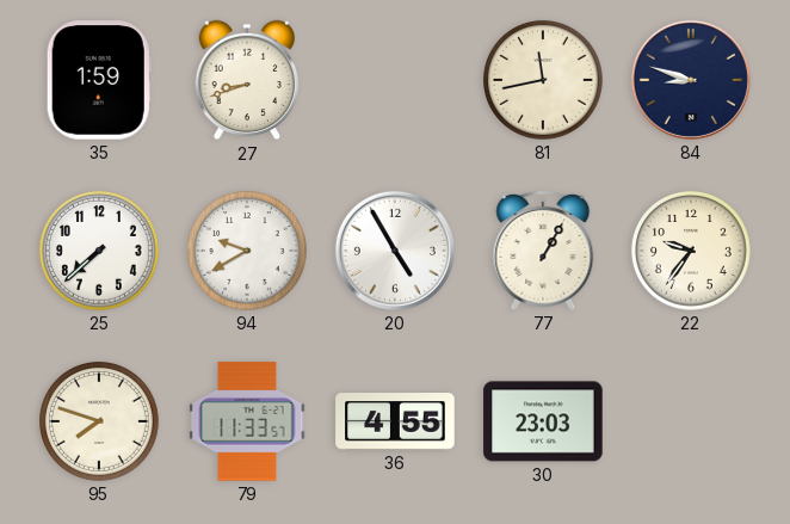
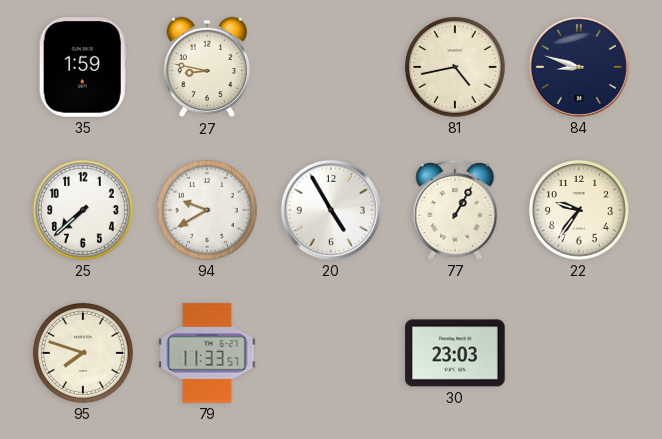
27: 8:42 -> 8:47
81: 11:43 -> 4:43
36: 4:55 -> none
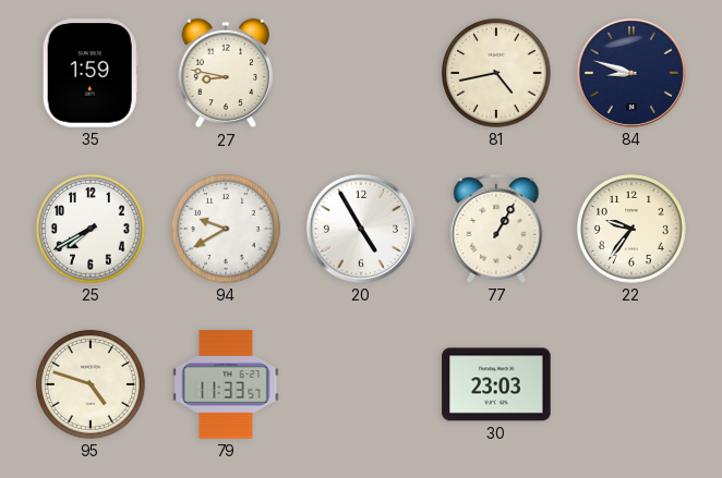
25: 7:38 -> 7:40
95: 7:48 -> 4:48
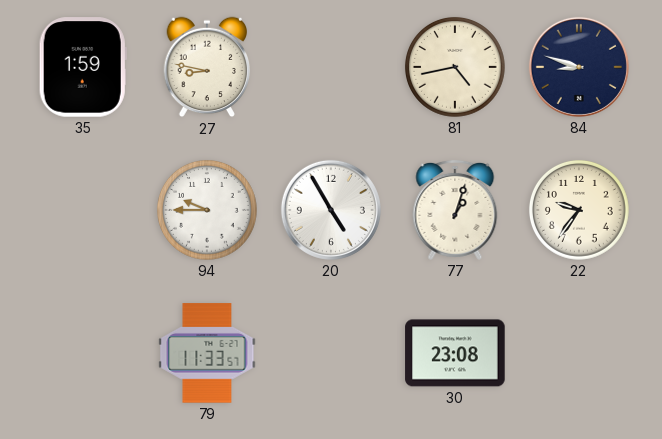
25: 7:40 -> none
94: 9:40 -> 9:45
77: 1:05 -> 1:03
95: 4:48 -> none
30: 23:03 -> 23:08
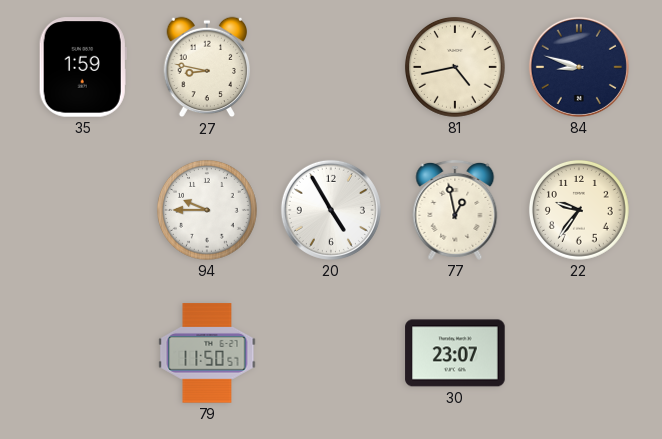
77: 1:03 -> 12:58
79: 11:33 -> 11:50
30: 23:08 -> 23:07
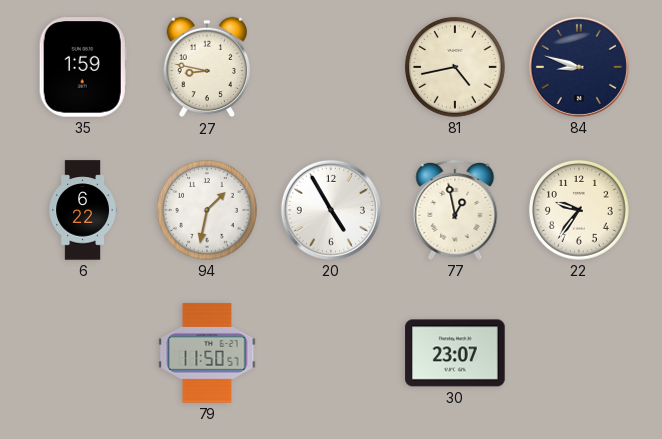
6: none -> 6:22
94: 9:45 -> 1:32
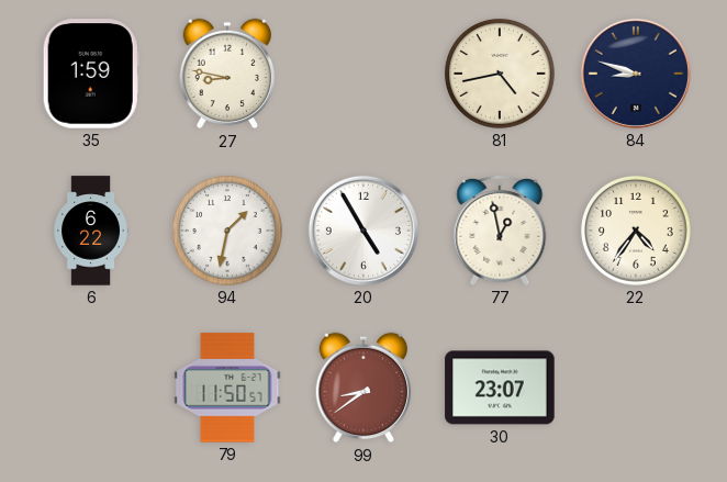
22: 9:36 -> 4:36
99: none -> 8:39
